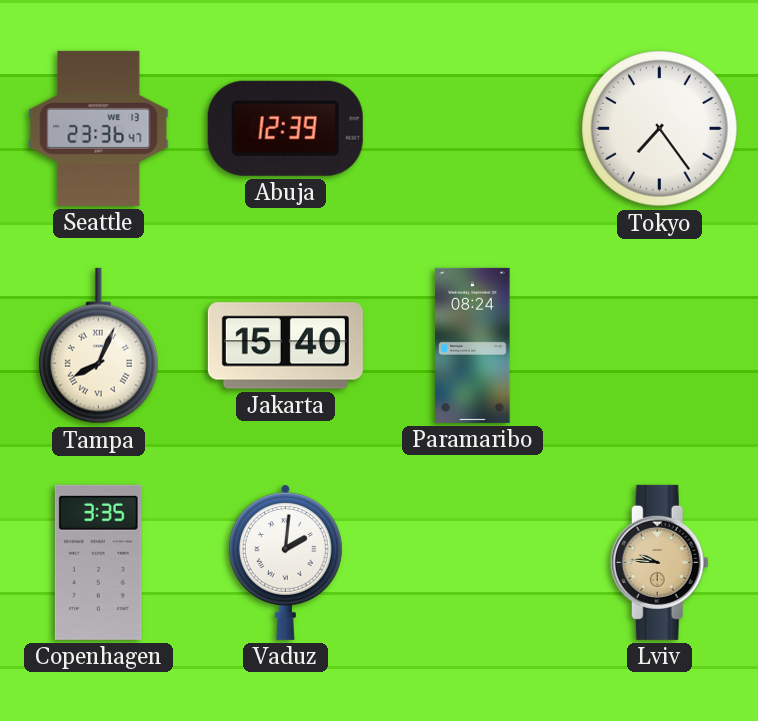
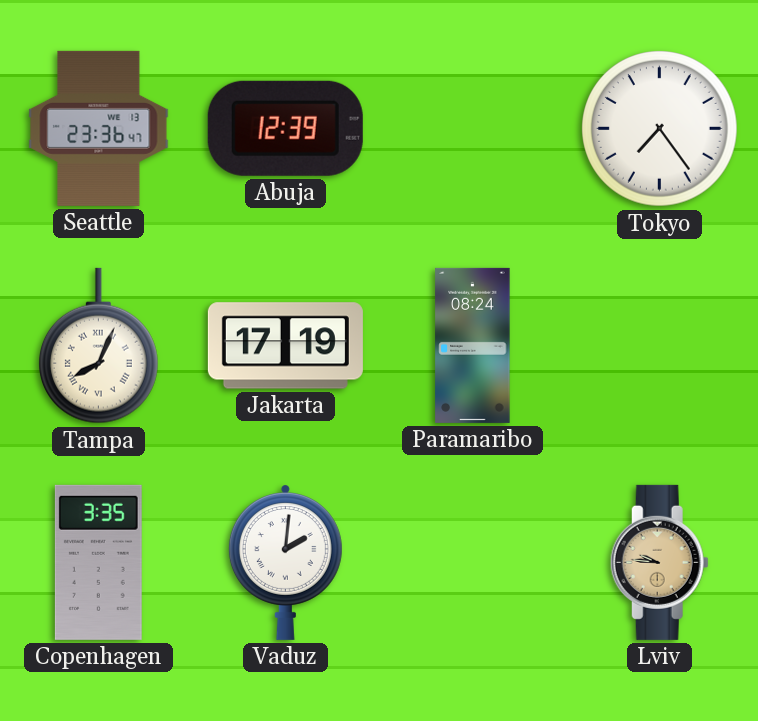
Jakarta: 15:40 -> 17:19
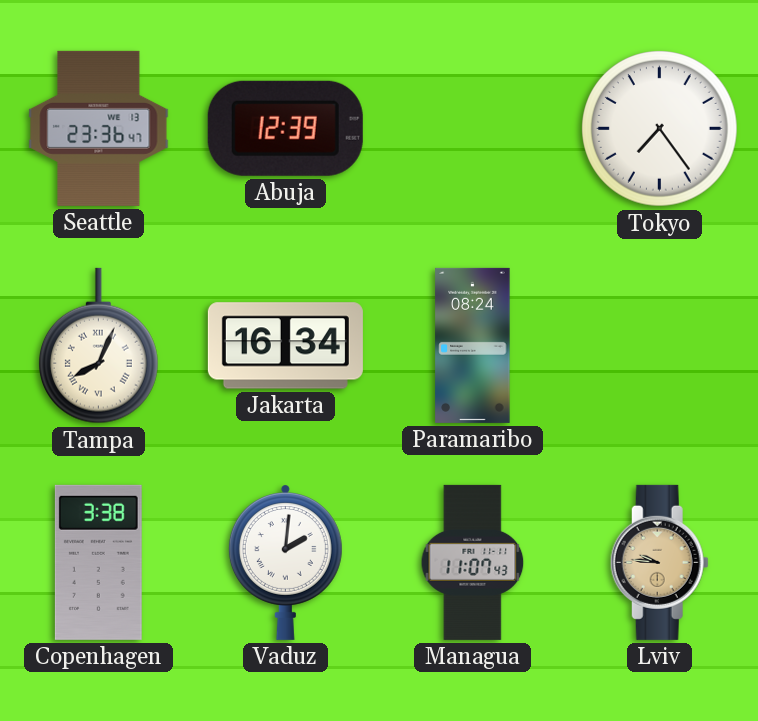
Jakarta: 17:19 -> 16:34
Copenhagen: 3:35 -> 3:38
Managua: none -> 11:07
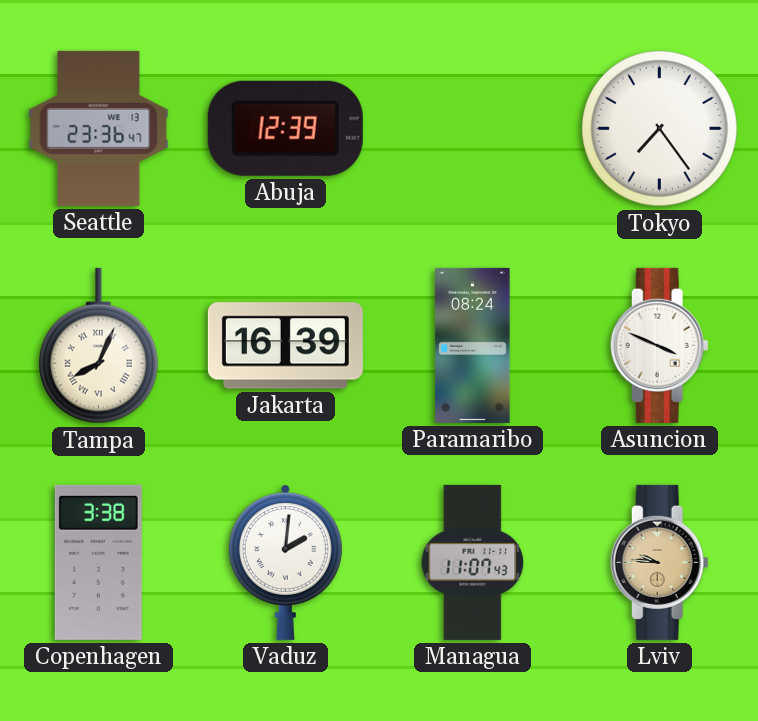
Jakarta: 16:34 -> 16:39
Asuncion: none -> 3:49
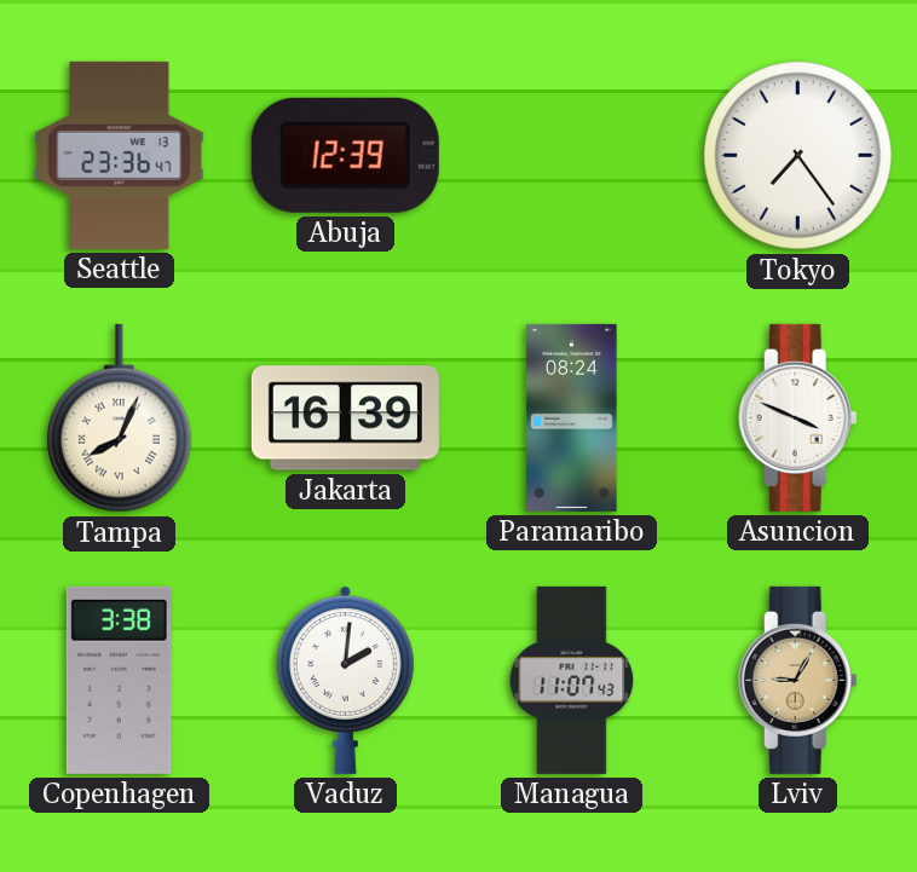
Lviv: 9:46 -> 9:05
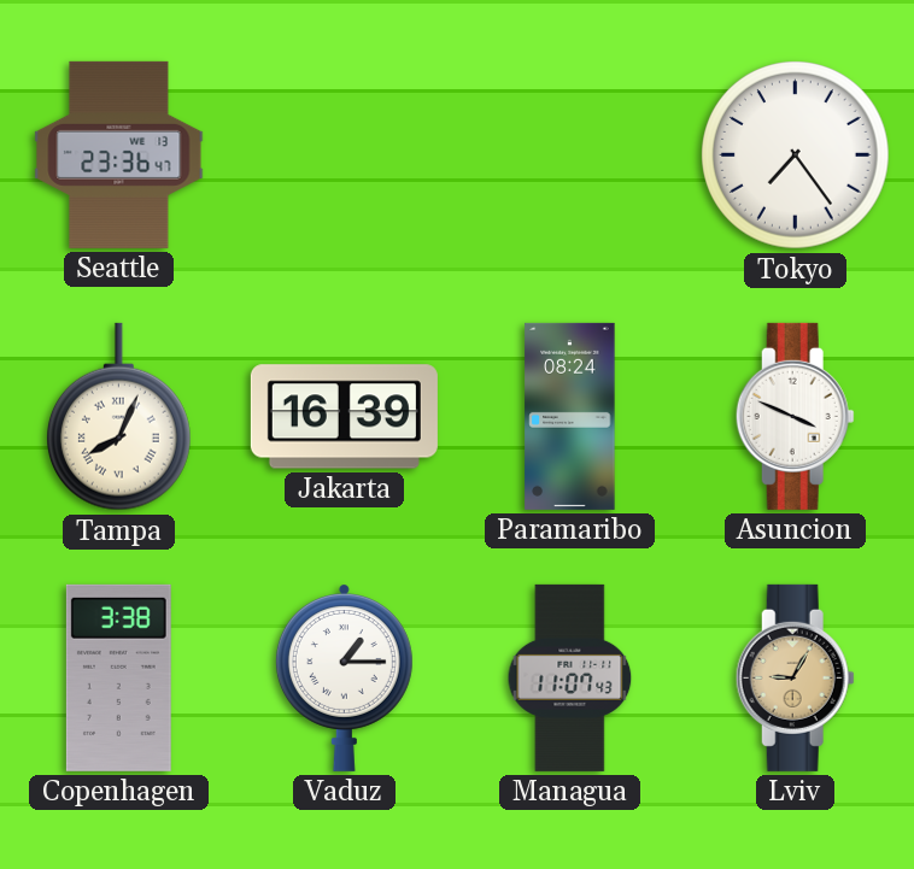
Abuja: 12:39 -> none
Vaduz: 2:01 -> 1:15
